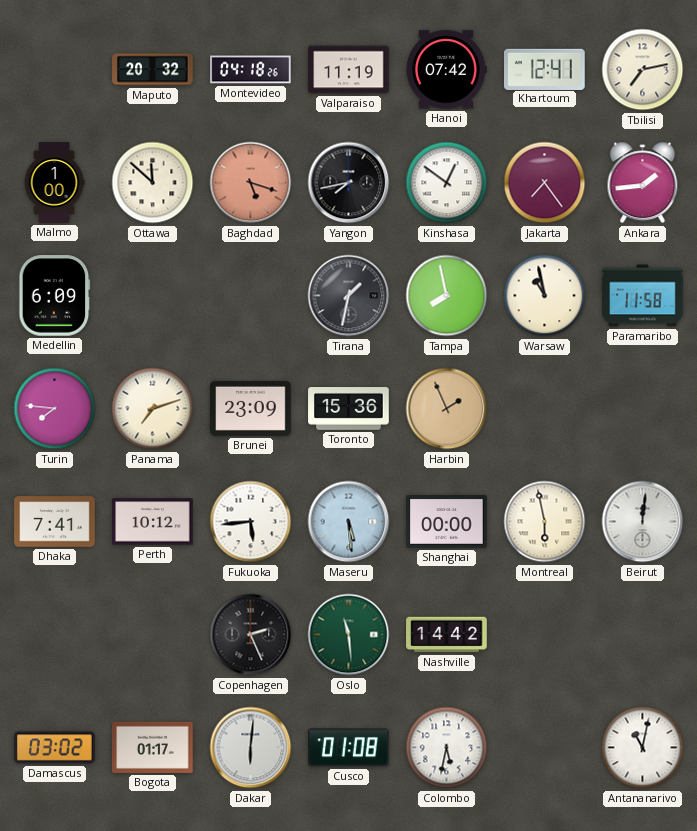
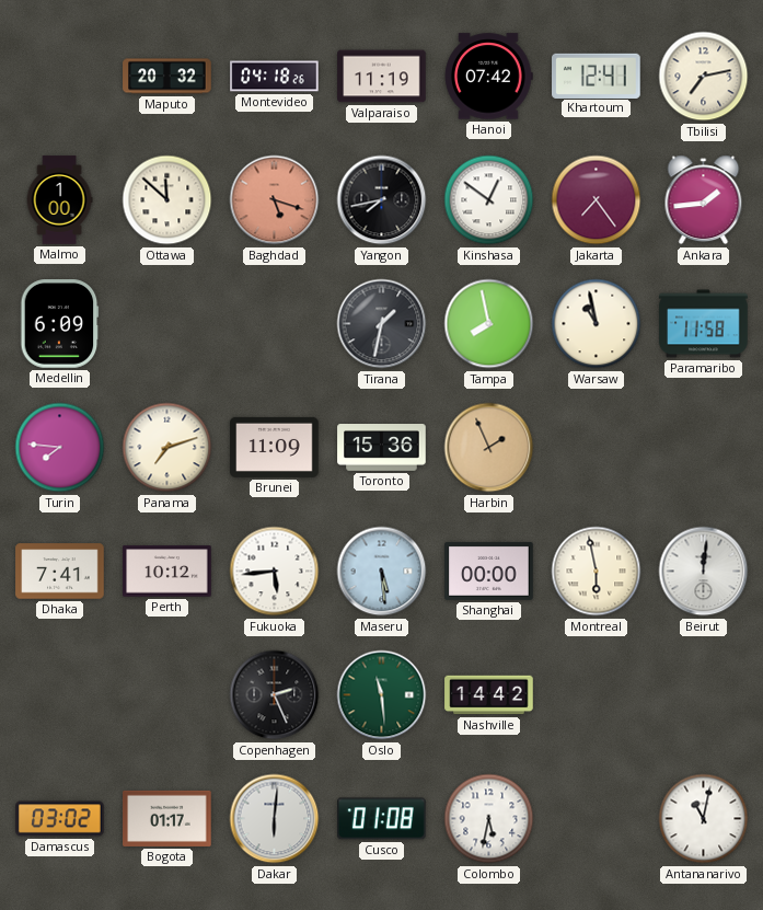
Brunei: 23:09 -> 11:09
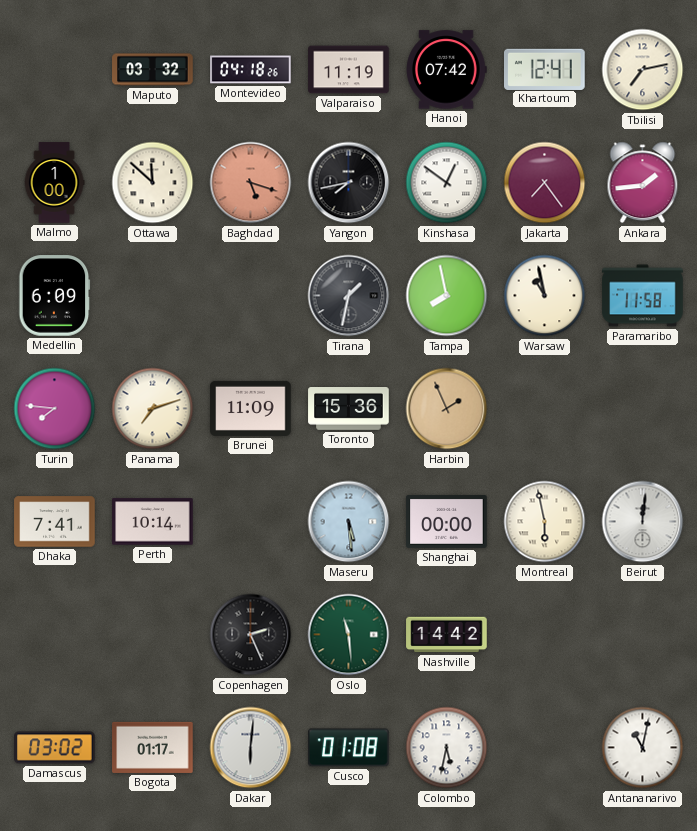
Maputo: 20:32 -> 03:32
Perth: 10:12 -> 10:14
Fukuoka: 5:44 -> none
